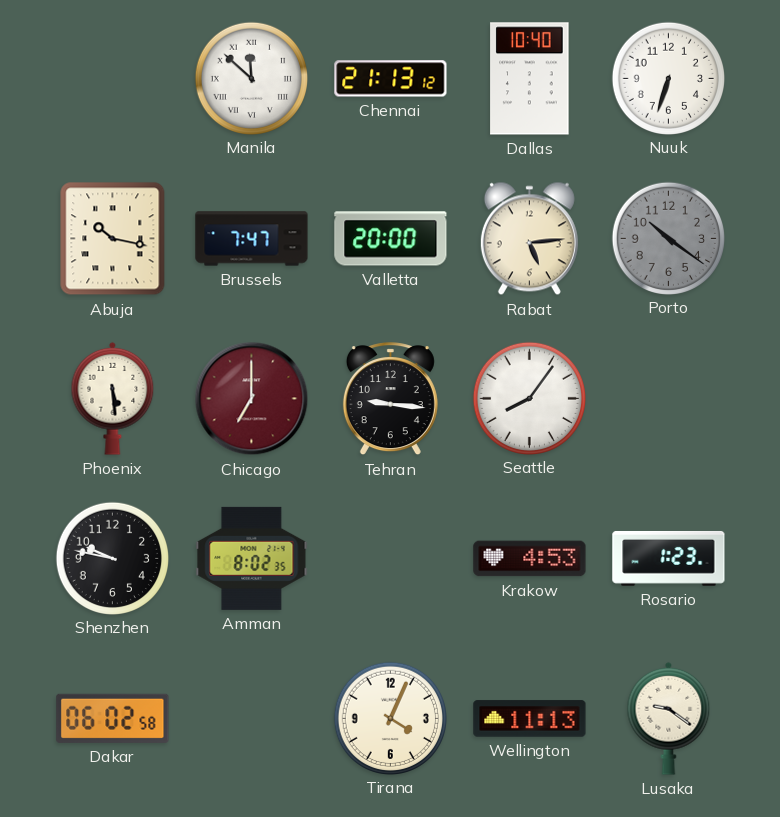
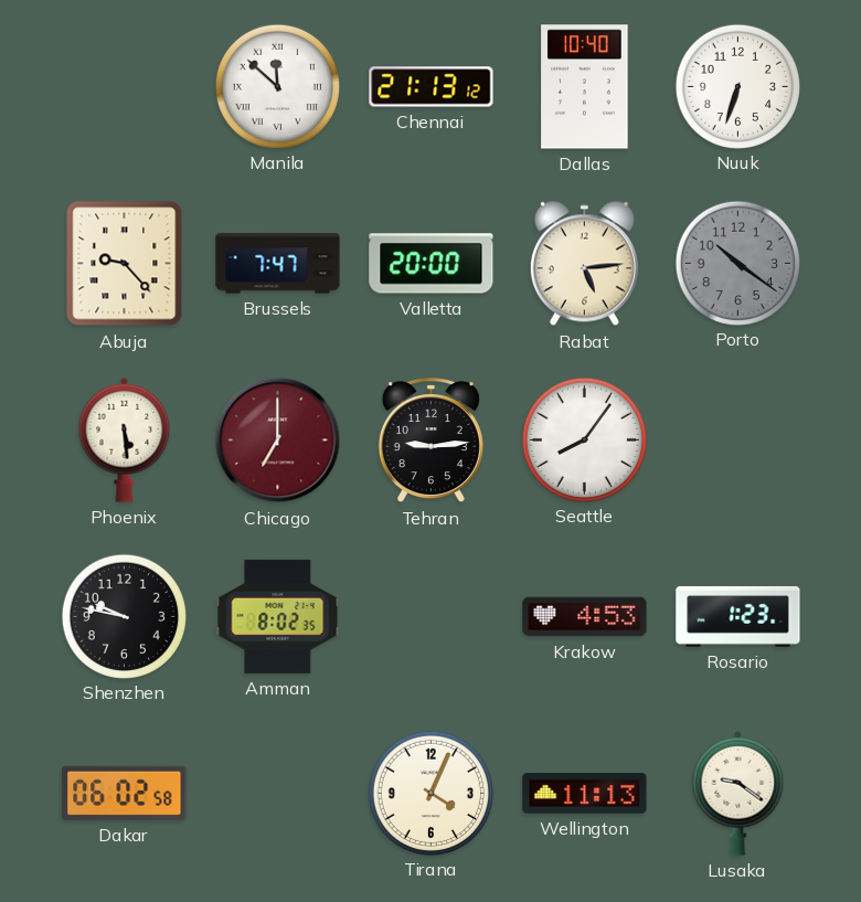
Abuja: 10:17 -> 9:23
Tehran: 9:16 -> 9:14
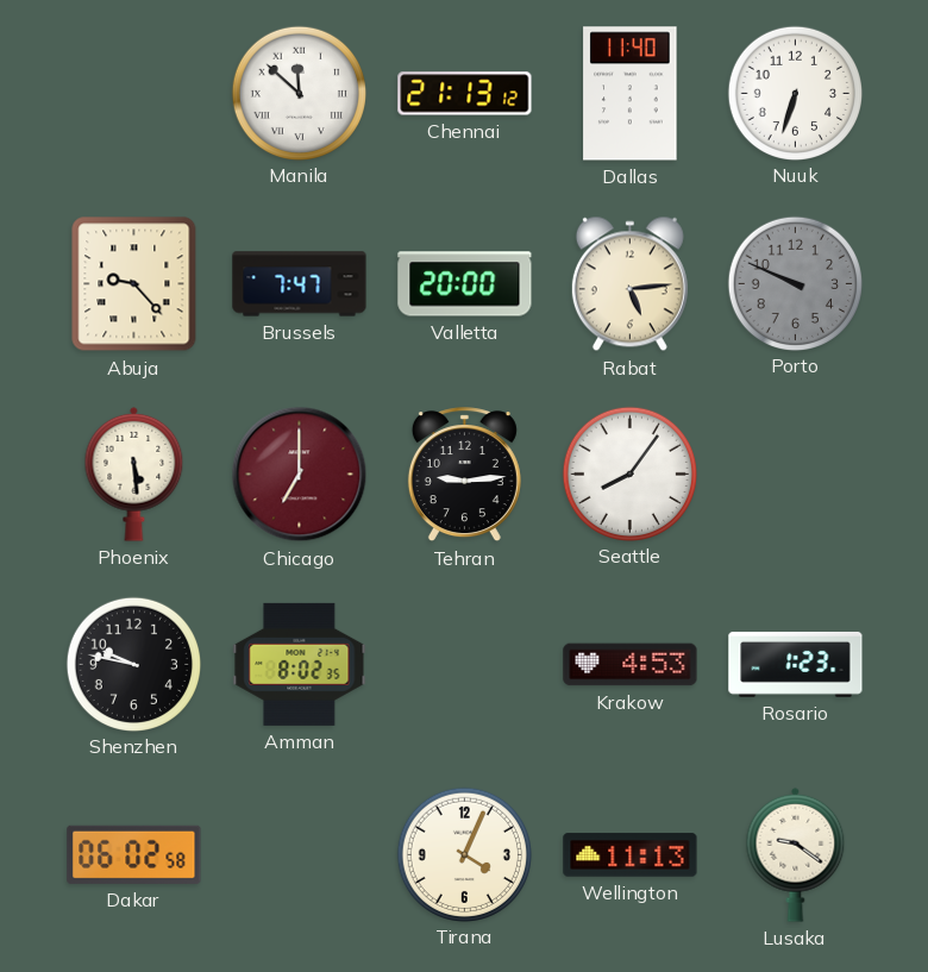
Dallas: 10:40 -> 11:40
Porto: 10:21 -> 9:49
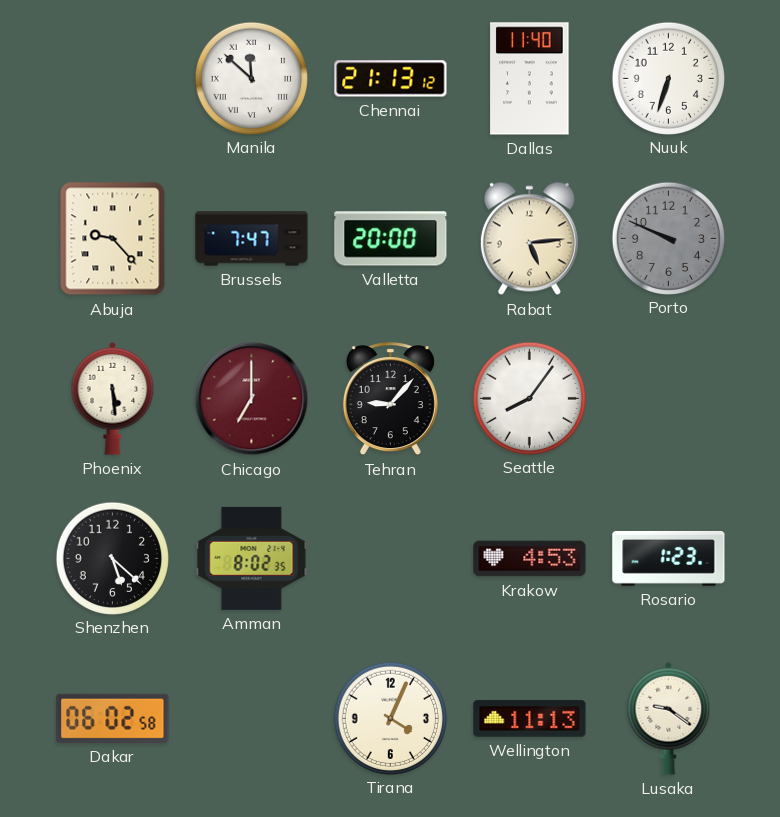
Tehran: 9:14 -> 9:07
Shenzhen: 9:47 -> 5:22
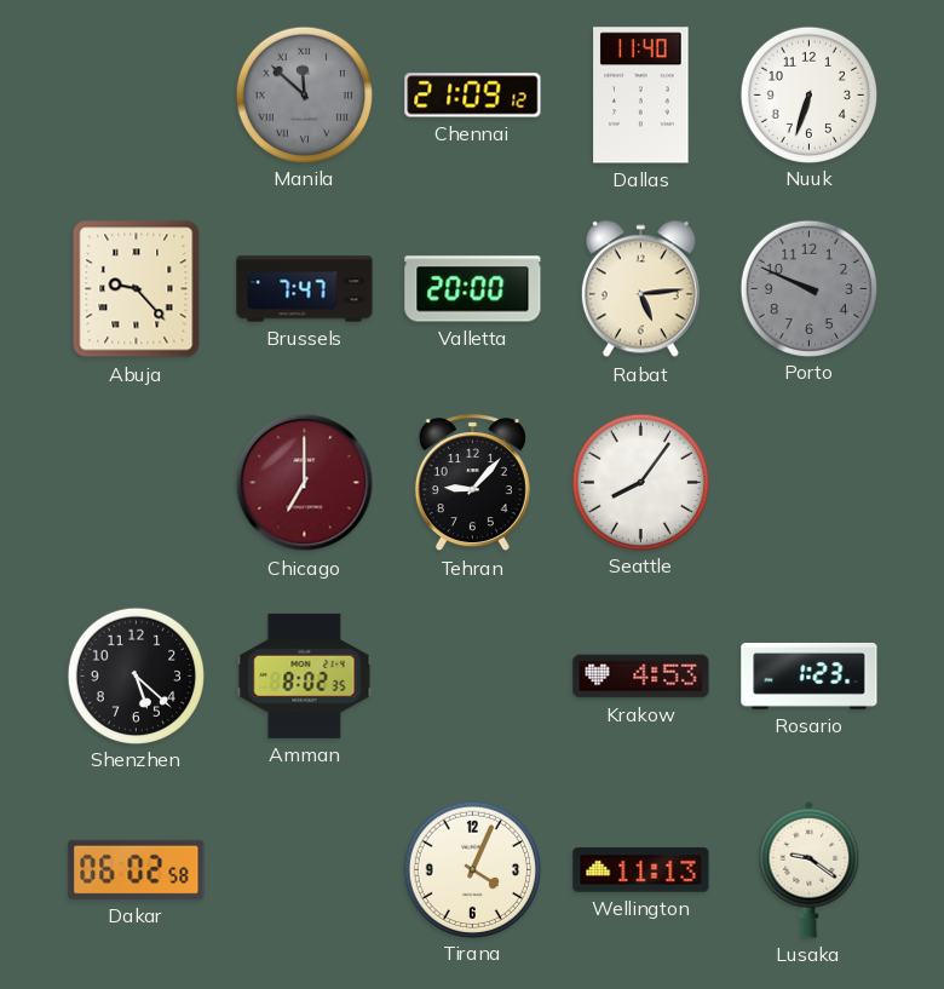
Manila dial: white -> grey
Chennai: 21:13 -> 21:09
Phoenix: 5:29 -> none
